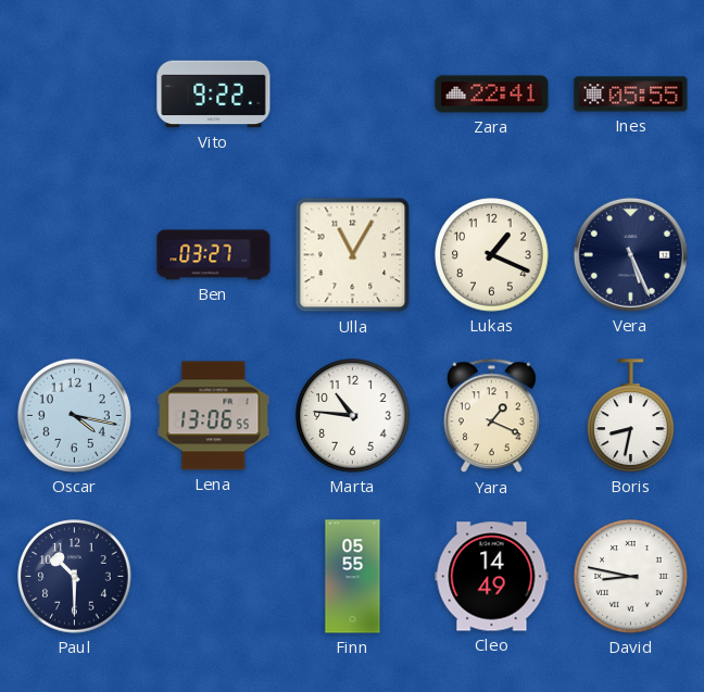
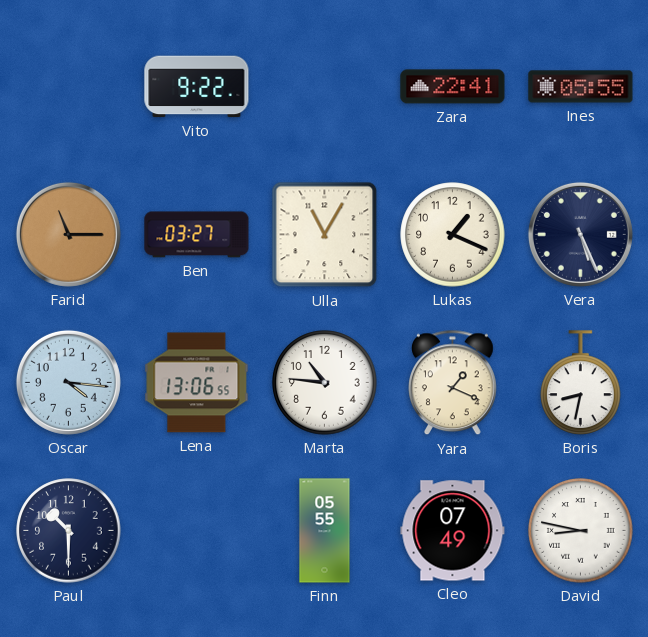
Farid: none -> 11:15
Oscar: 4:17 -> 4:16
Cleo: 14:49 -> 07:49
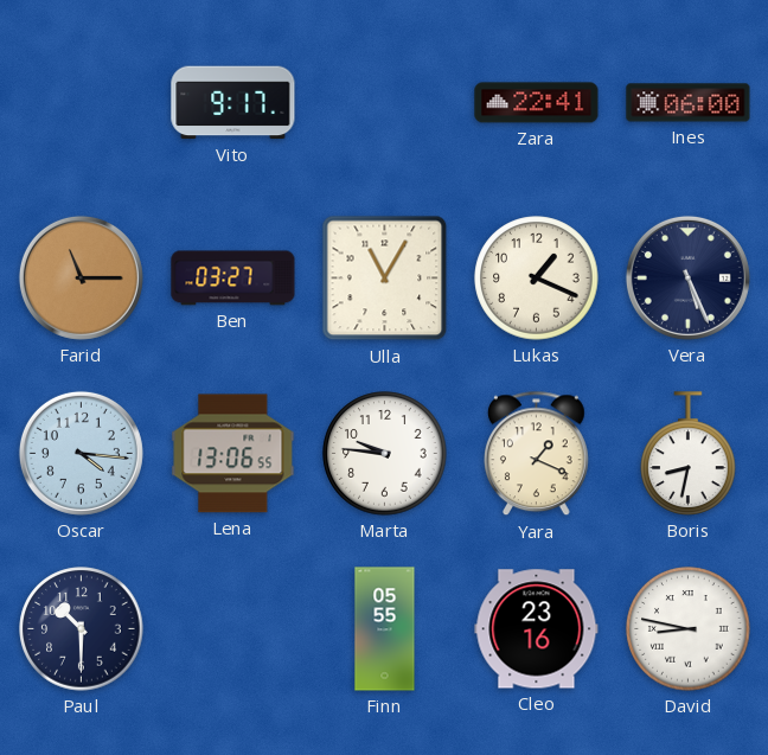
Vito: 9:22 -> 9:17
Ines: 05:55 -> 06:00
Marta: 10:46 -> 9:46
Cleo: 07:49 -> 23:16
